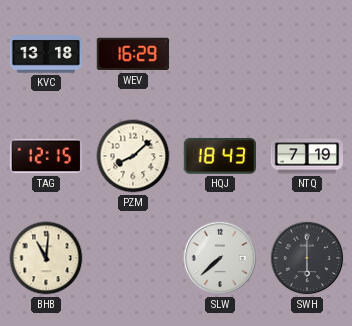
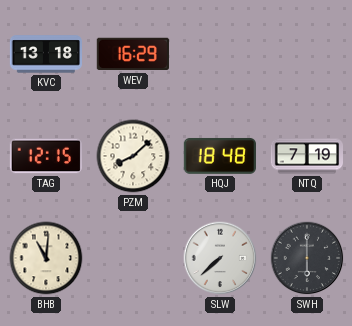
HQJ: 18:43 -> 18:48
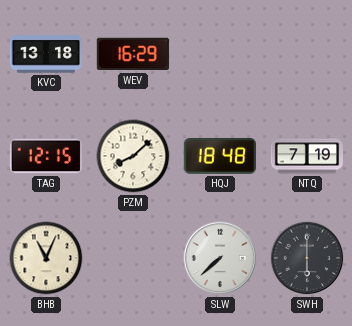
BHB: 11:01 -> 11:04
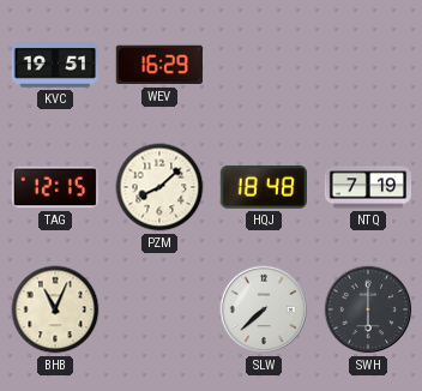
KVC: 13:18 -> 19:51
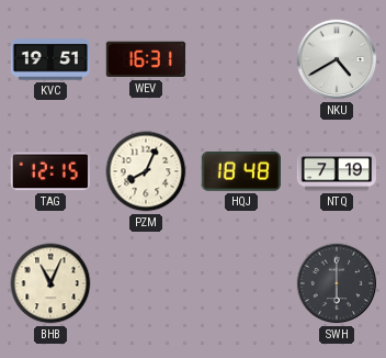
WEV: 16:29 -> 16:31
NKU: none -> 4:40
PZM: 8:08 -> 8:04
SLW: 7:38 -> none
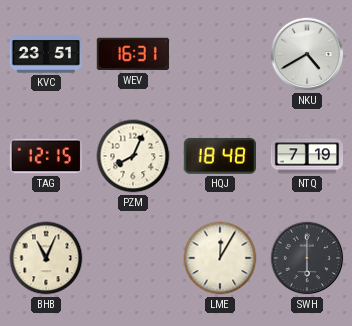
KVC: 19:51 -> 23:51
LME: none -> 12:05
